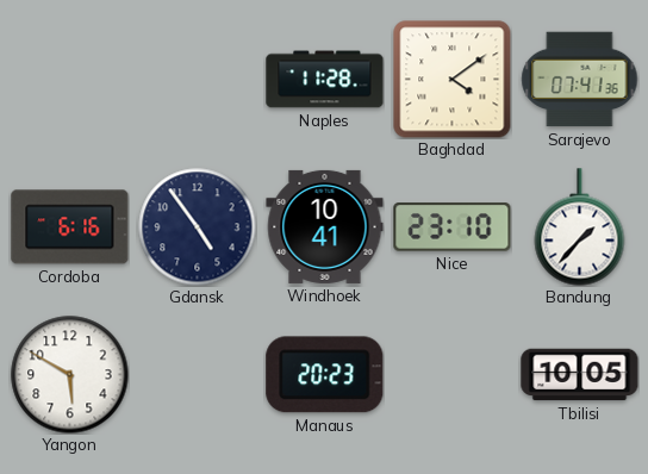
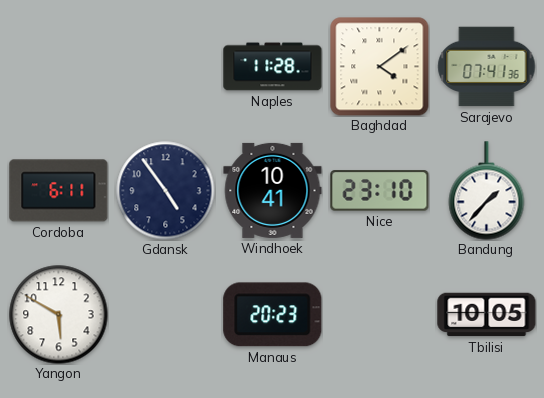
Cordoba: 6:16 -> 6:11
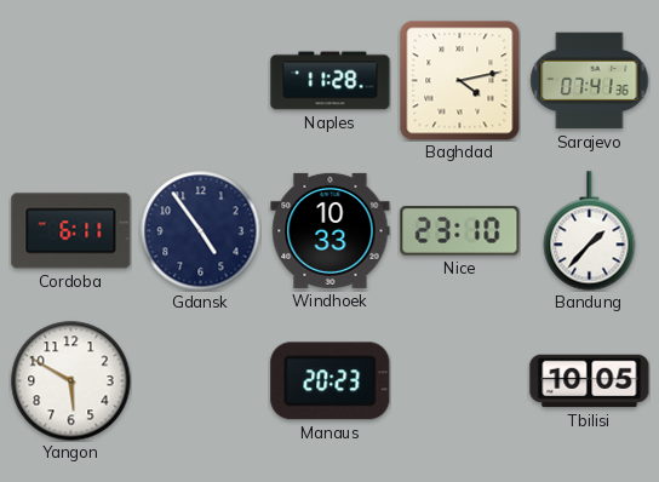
Baghdad: 4:09 -> 4:13
Windhoek: 10:41 -> 10:33
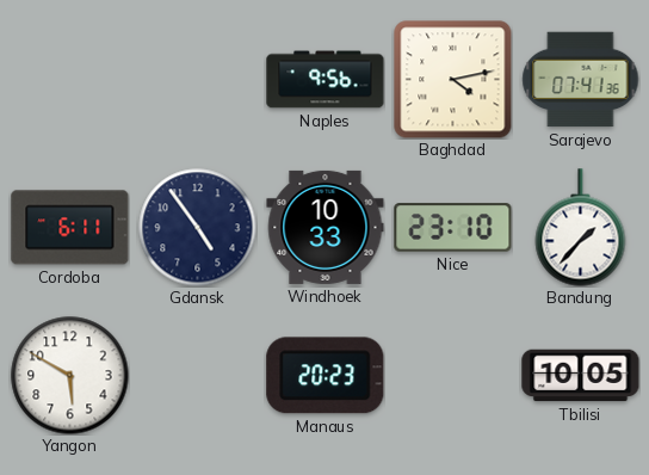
Naples: 11:28 -> 9:56
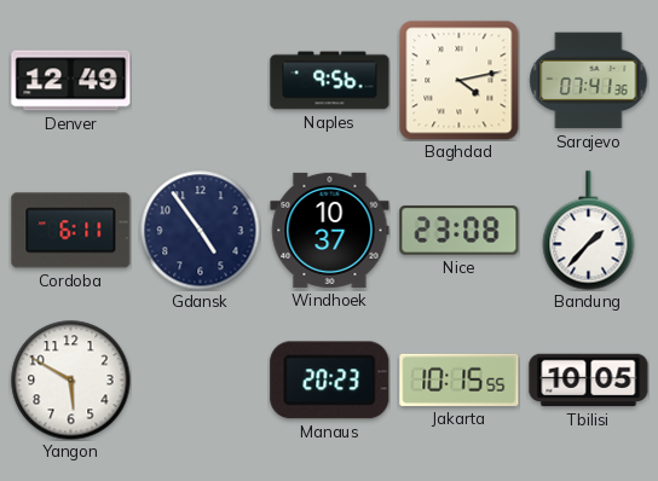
Denver: none -> 12:49
Windhoek: 10:33 -> 10:37
Nice: 23:10 -> 23:08
Jakarta: none -> 10:15
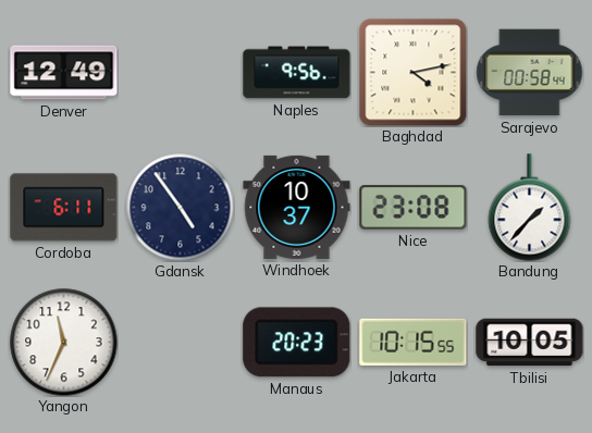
Sarajevo: 07:41 -> 00:58
Yangon: 5:50 -> 11:34
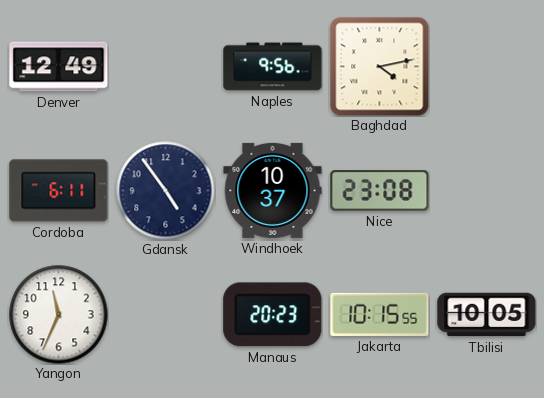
Sarajevo: 00:58 -> none
Bandung: 1:37 -> none
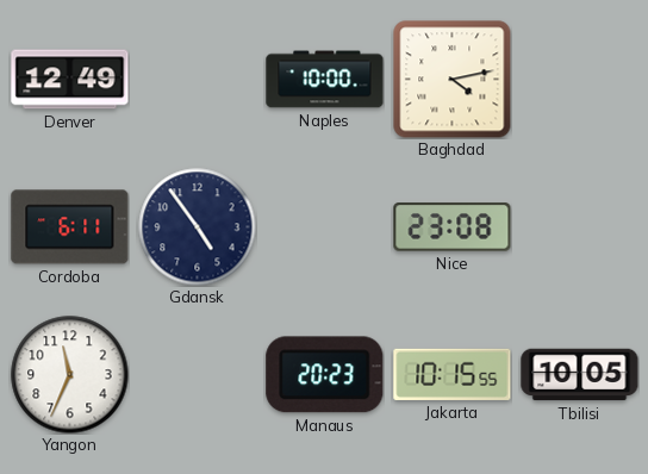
Naples: 9:56 -> 10:00
Windhoek: 10:37 -> none
